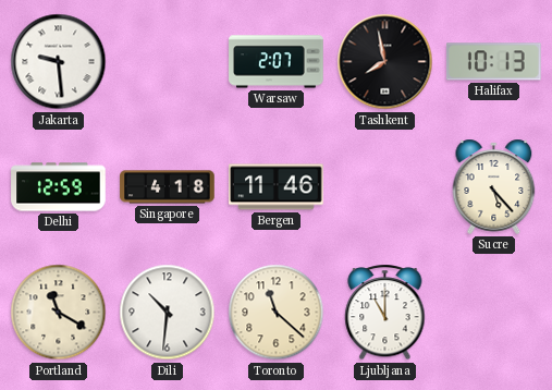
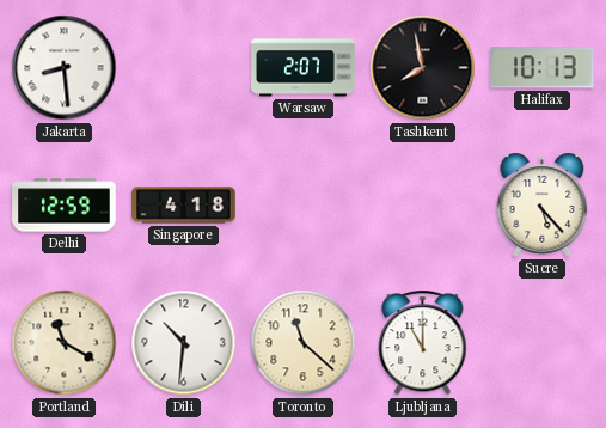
Jakarta: 9:29 -> 8:29
Bergen: 11:46 -> none
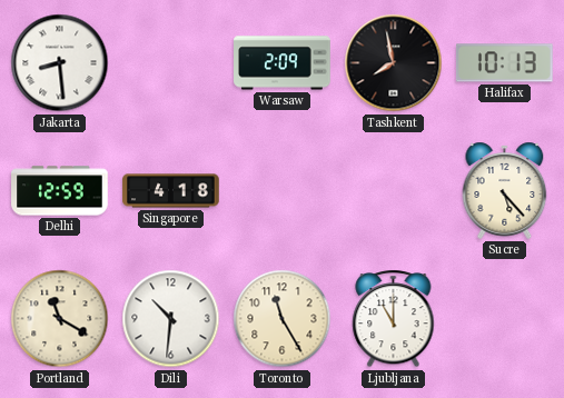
Warsaw: 2:07 -> 2:09
Toronto: 11:22 -> 11:25
